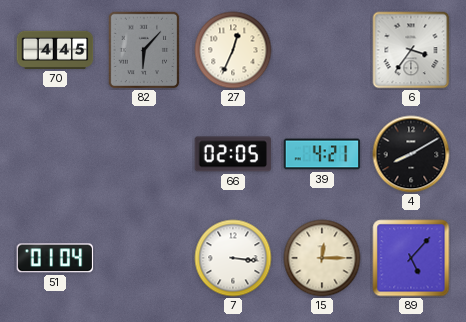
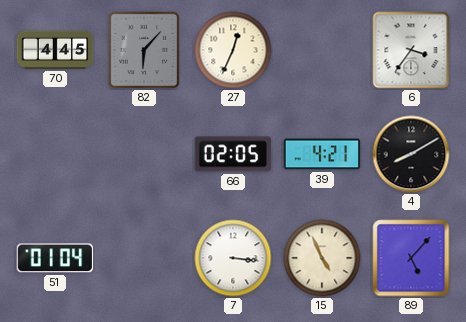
15: 12:15 -> 4:56
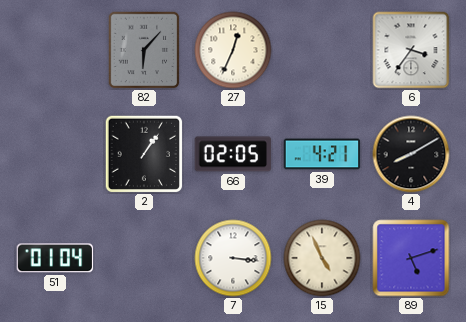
70: 4:45 -> none
2: none -> 1:06
89: 5:07 -> 5:12
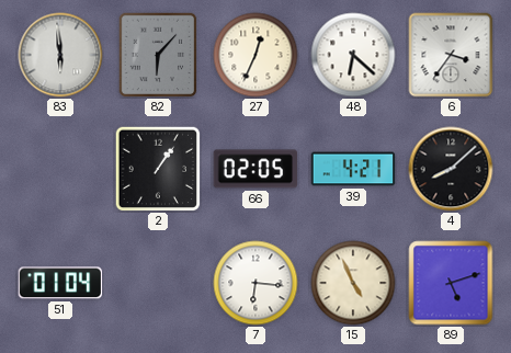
83: none -> 5:59
48: none -> 6:22
4: 8:10 -> 8:08
7: 3:16 -> 6:16
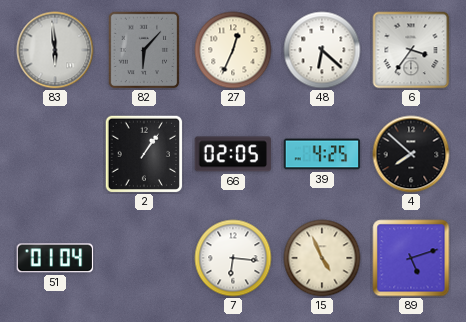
39: 4:21 -> 4:25
4: 8:08 -> 7:52
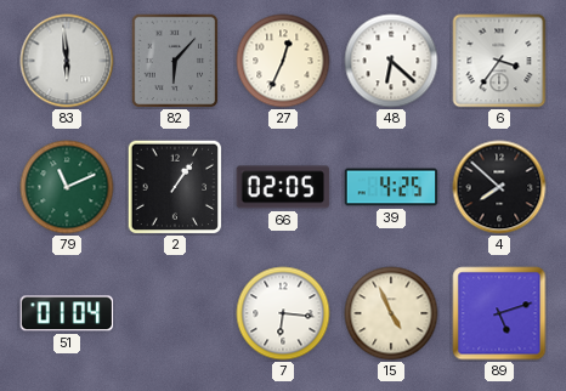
79: none -> 11:11
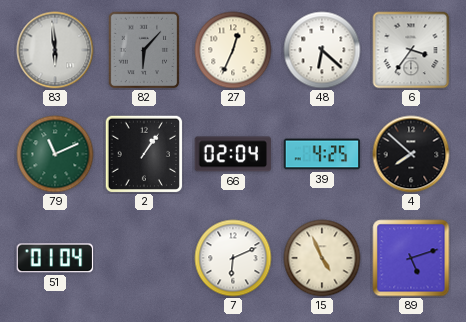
66: 02:05 -> 02:04
7: 6:16 -> 6:11
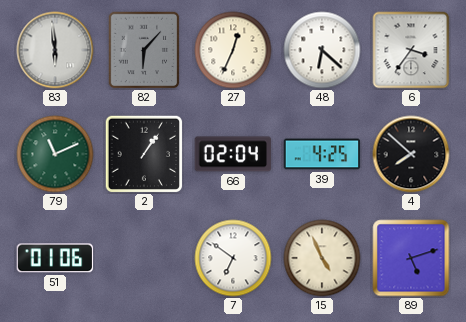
51: 01:04 -> 01:06
7: 6:11 -> 6:51
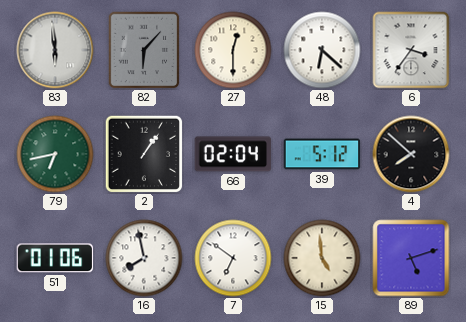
27: 12:34 -> 12:30
79: 11:11 -> 6:43
39: 4:25 -> 5:12
16: none -> 7:58
15: 4:56 -> 4:59
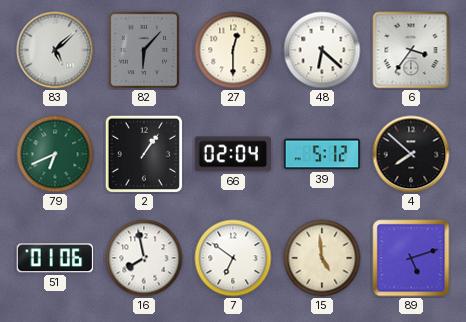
83: 5:59 -> 5:08
79: 6:43 -> 6:41
